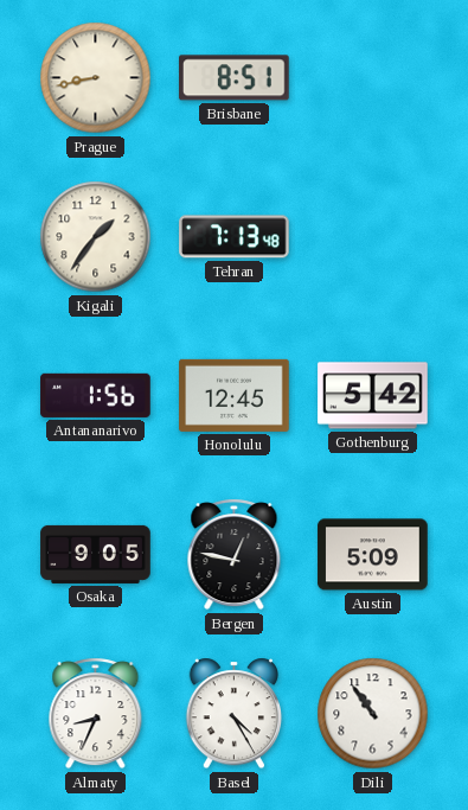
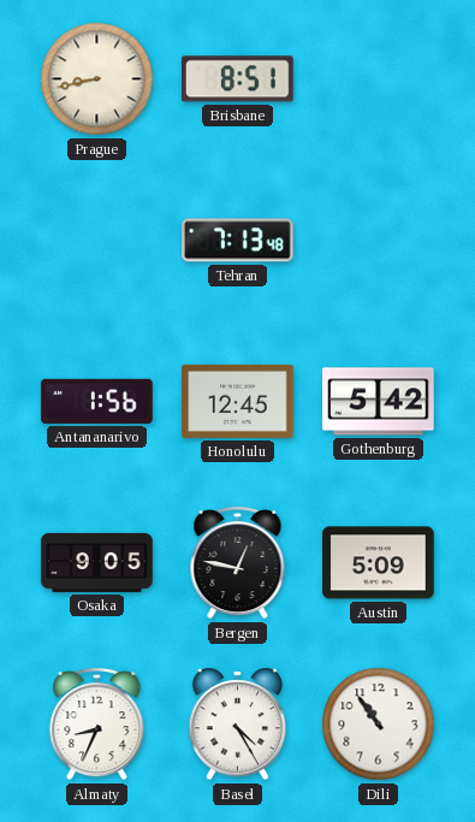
Kigali: 1:36 -> none
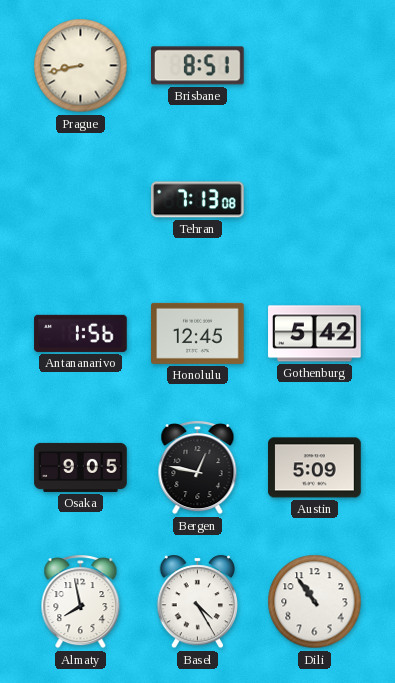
Tehran: 7:13:48 -> 7:13:08
Almaty: 8:34 -> 7:58
